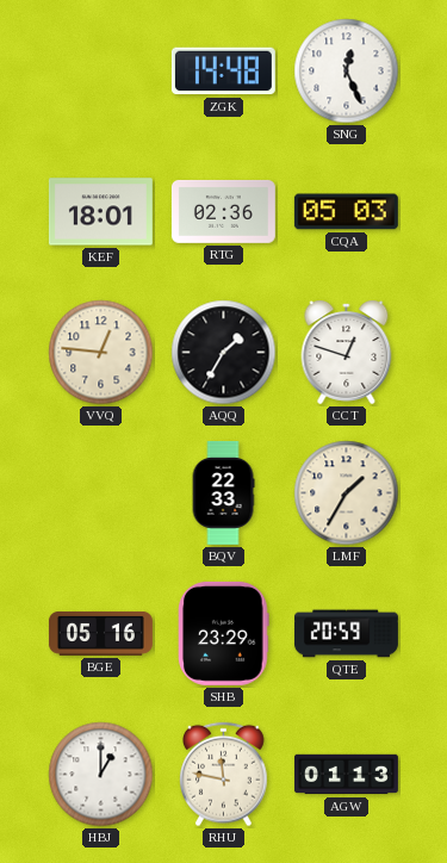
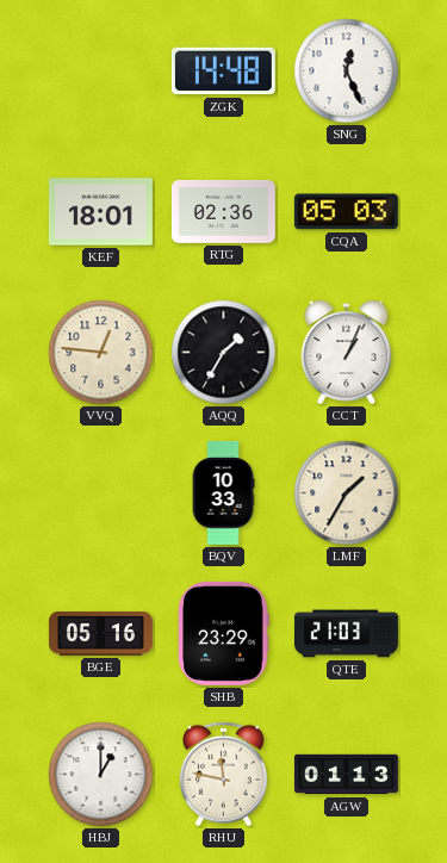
CCT: 12:48 -> 1:04
BQV: 22:33 -> 10:33
QTE: 20:59 -> 21:03
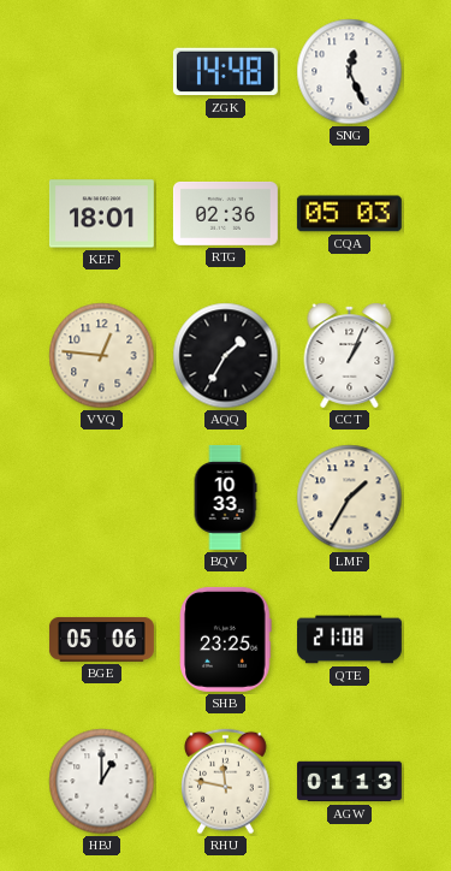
BGE: 05:16 -> 05:06
SHB: 23:29 -> 23:25
QTE: 21:03 -> 21:08
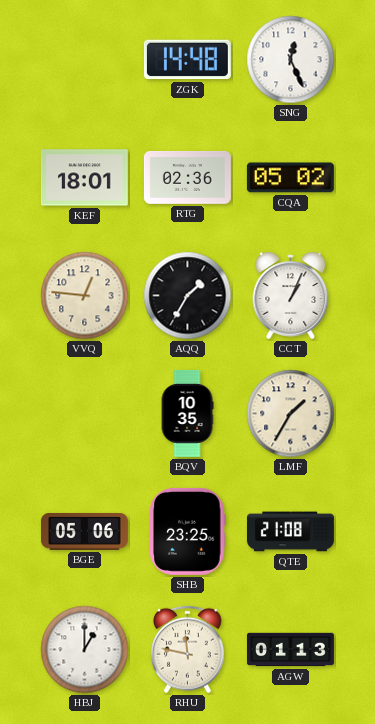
CQA: 05:03 -> 05:02
BQV: 10:33 -> 10:35
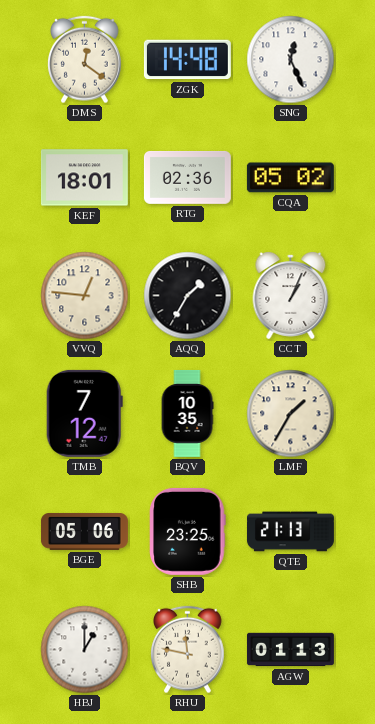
DMS: none -> 12:21
TMB: none -> 7:12
QTE: 21:08 -> 21:13
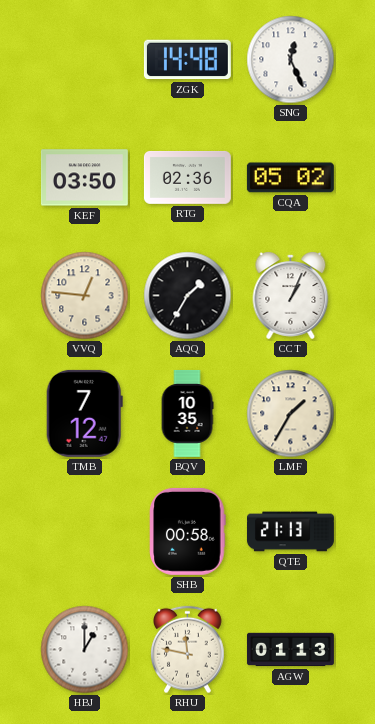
DMS: 12:21 -> none
KEF: 18:01 -> 03:50
BGE: 05:06 -> none
SHB: 23:25 -> 00:58
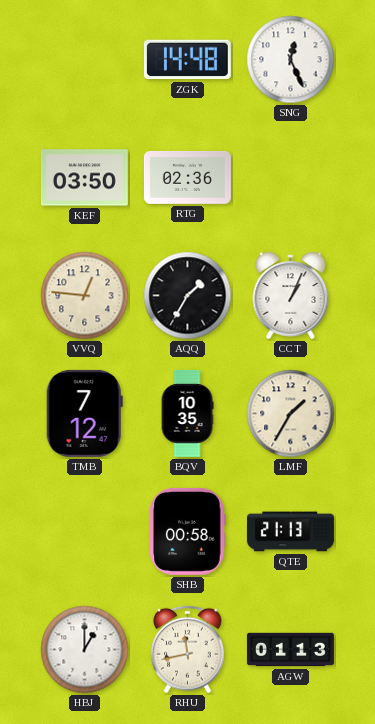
CQA: 05:02 -> none
RHU: 11:47 -> 11:43
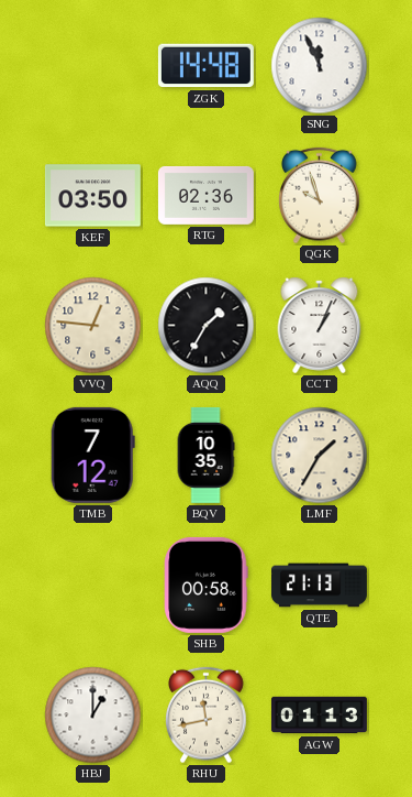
SNG: 12:26 -> 11:56
QGK: none -> 9:57
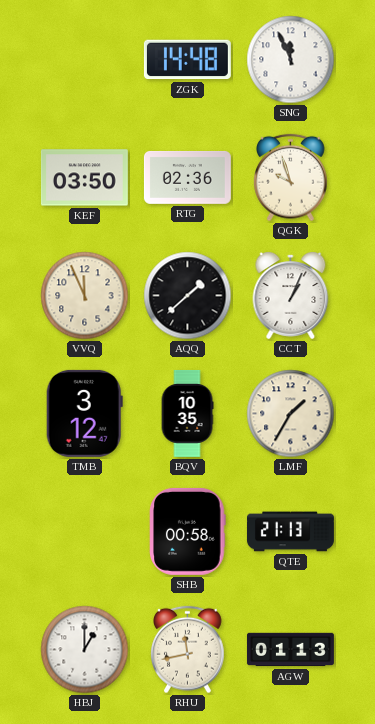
VVQ: 12:46 -> 11:56
AQQ: 1:35 -> 1:38
TMB: 7:12 -> 3:12
